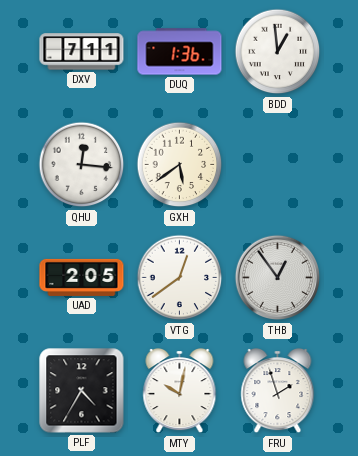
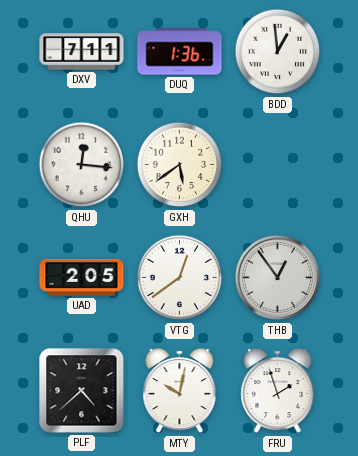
PLF: 4:35 -> 4:38
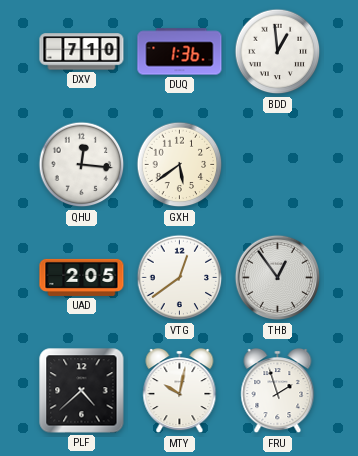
DXV: 7:11 -> 7:10
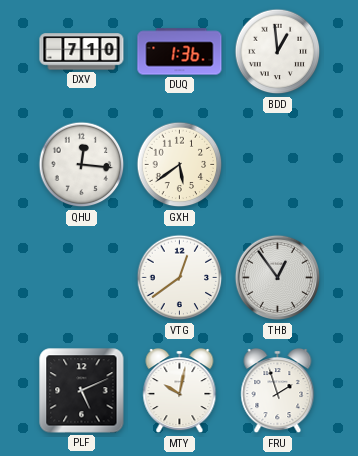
UAD: 2:05 -> none
PLF: 4:38 -> 5:11
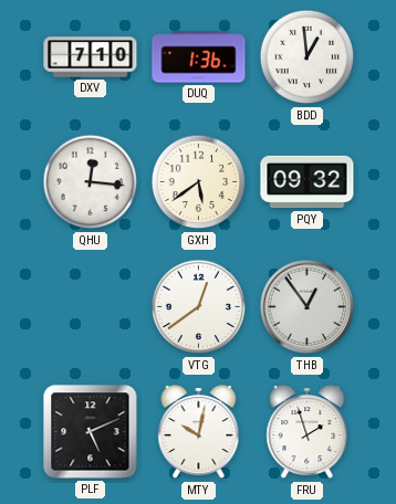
PQY: none -> 09:32
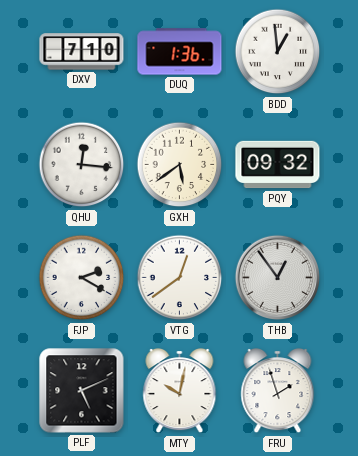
FJP: none -> 2:20
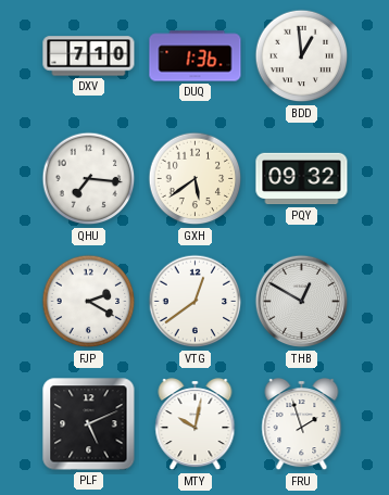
QHU: 12:16 -> 7:16
THB: 12:54 -> 12:50
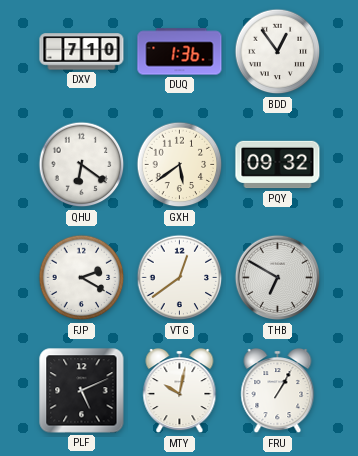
BDD: 12:59 -> 12:54
QHU: 7:16 -> 6:21
THB: 12:50 -> 6:50
FRU: 1:57 -> 1:05
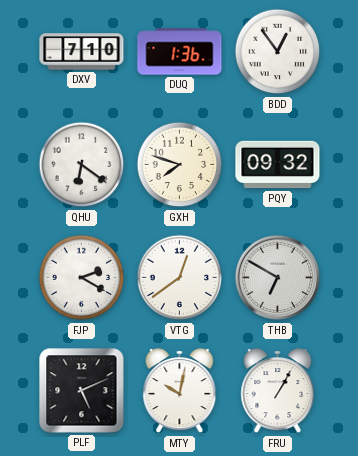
GXH: 5:39 -> 7:48
